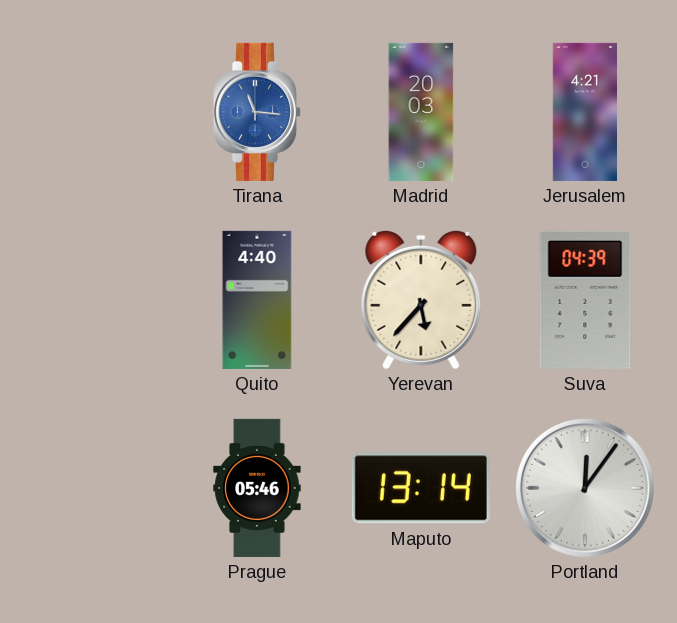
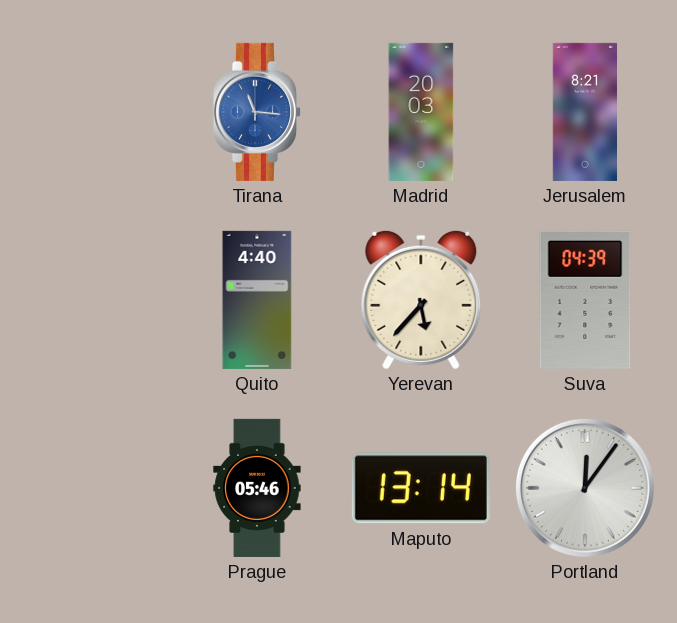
Jerusalem: 4:21 -> 8:21
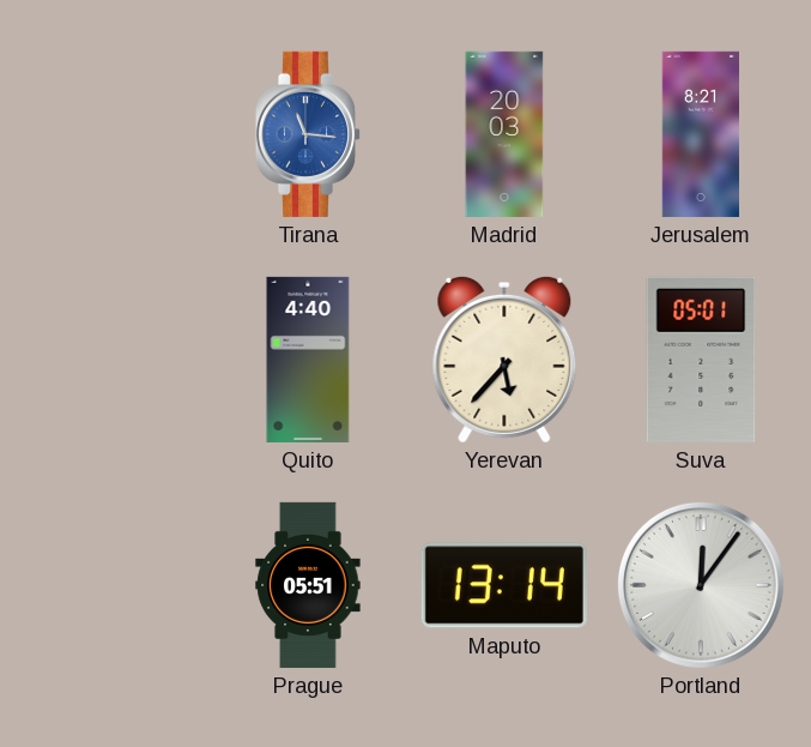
Suva: 04:39 -> 05:01
Prague: 05:46 -> 05:51
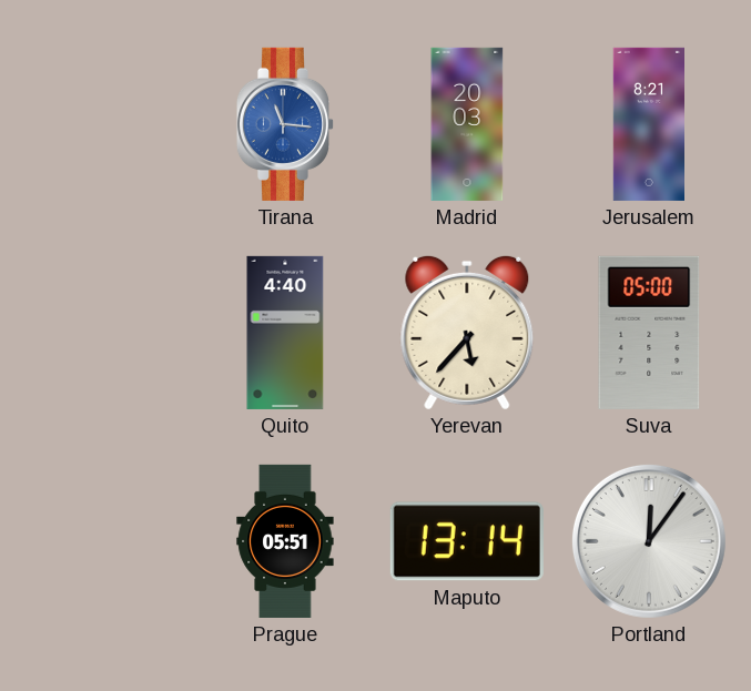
Suva: 05:01 -> 05:00
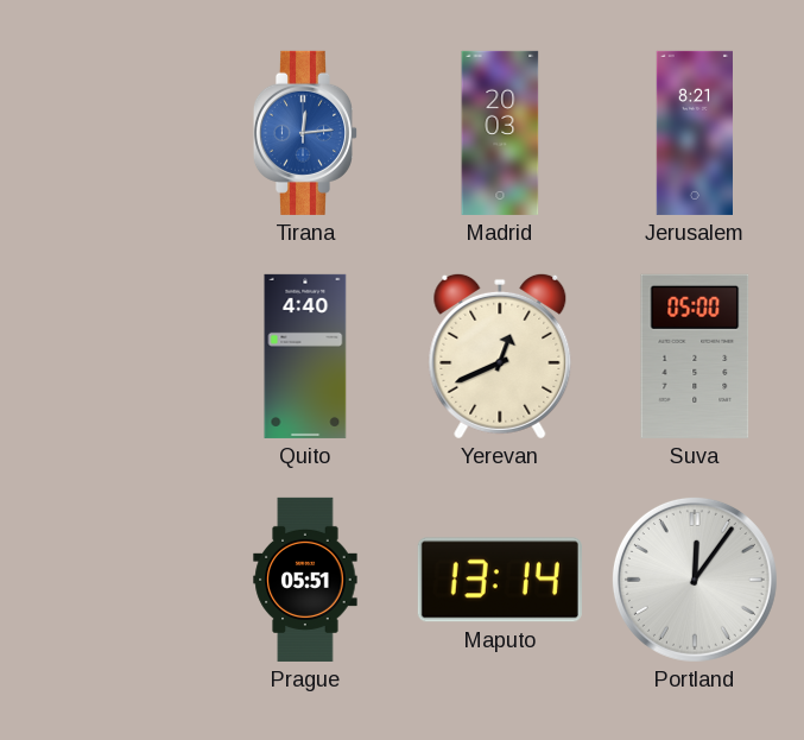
Tirana: 11:16 -> 12:14
Yerevan: 5:37 -> 12:41
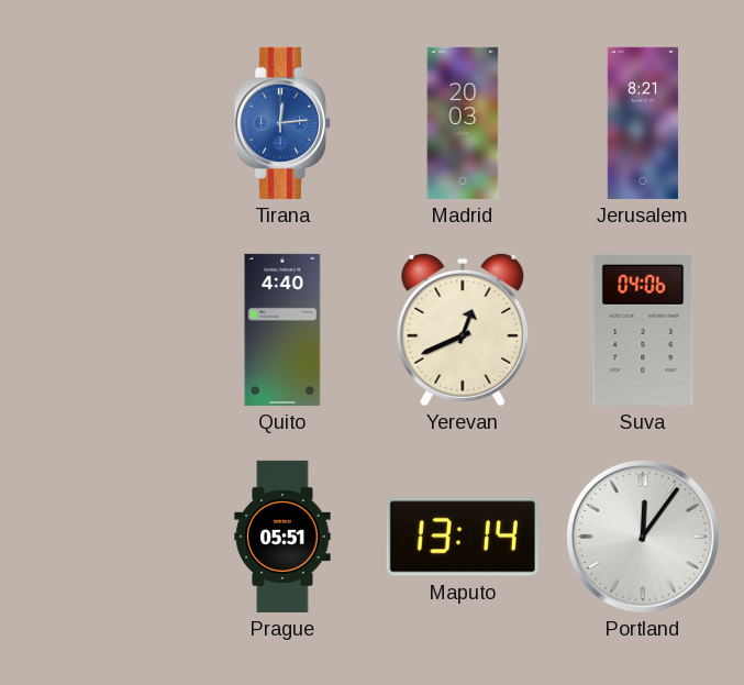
Suva: 05:00 -> 04:06
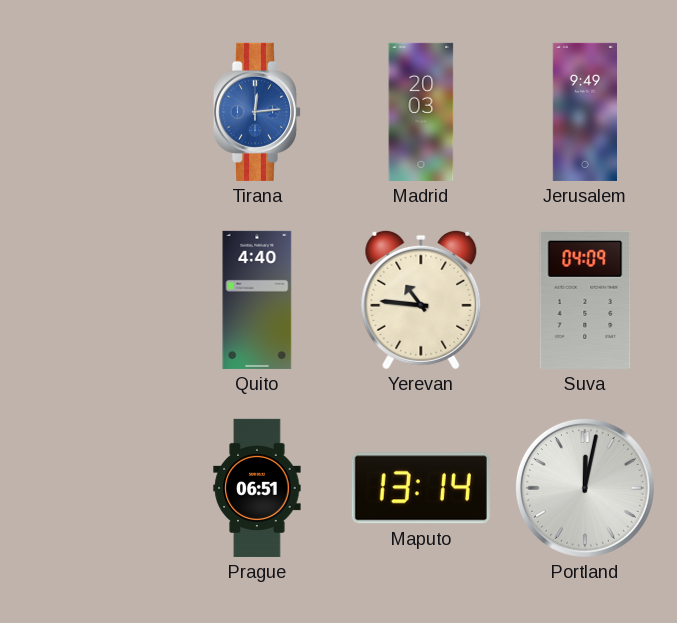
Jerusalem: 8:21 -> 9:49
Yerevan: 12:41 -> 10:46
Suva: 04:06 -> 04:09
Prague: 05:51 -> 06:51
Portland: 12:06 -> 12:02
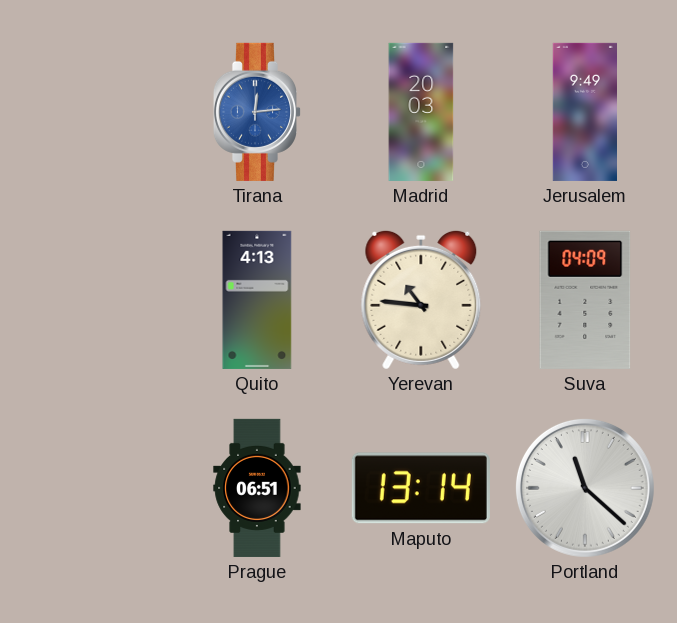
Quito: 4:40 -> 4:13
Portland: 12:02 -> 11:22
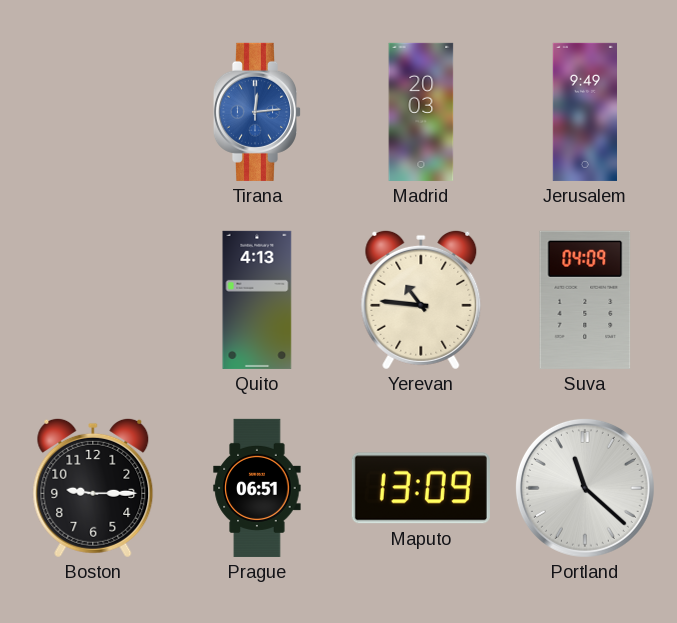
Boston: none -> 9:15
Maputo: 13:14 -> 13:09
